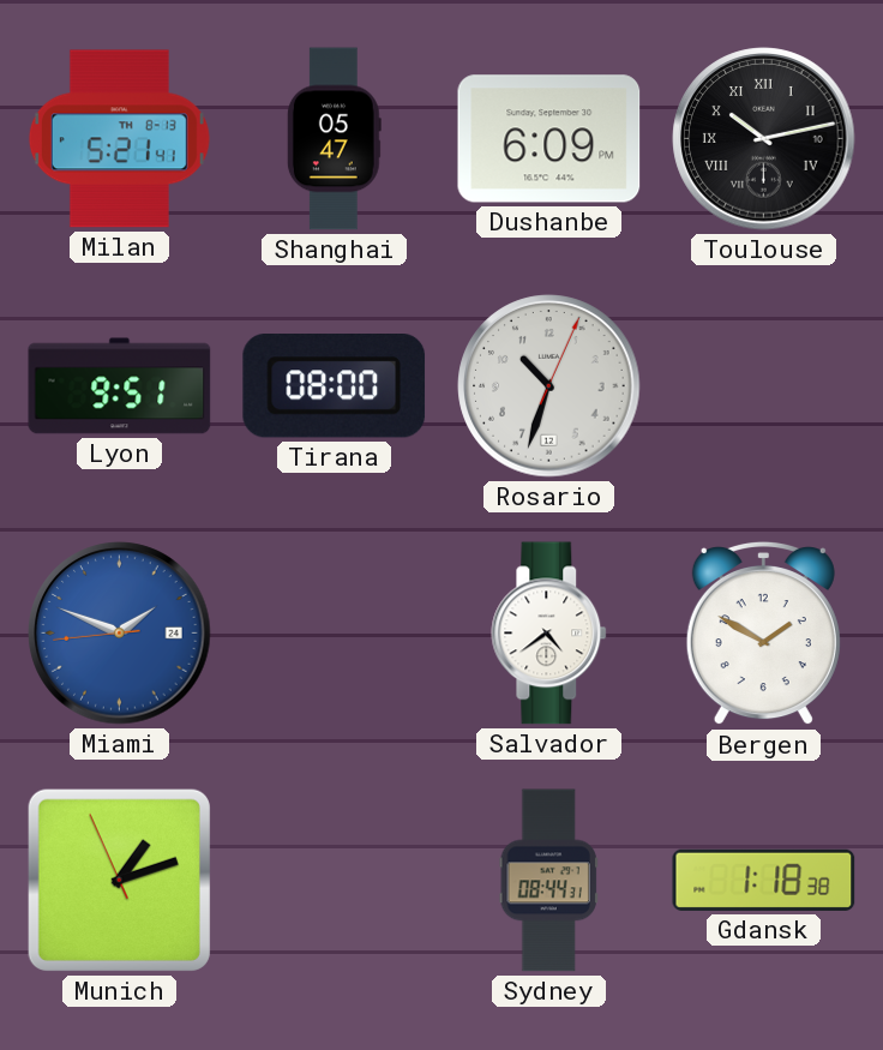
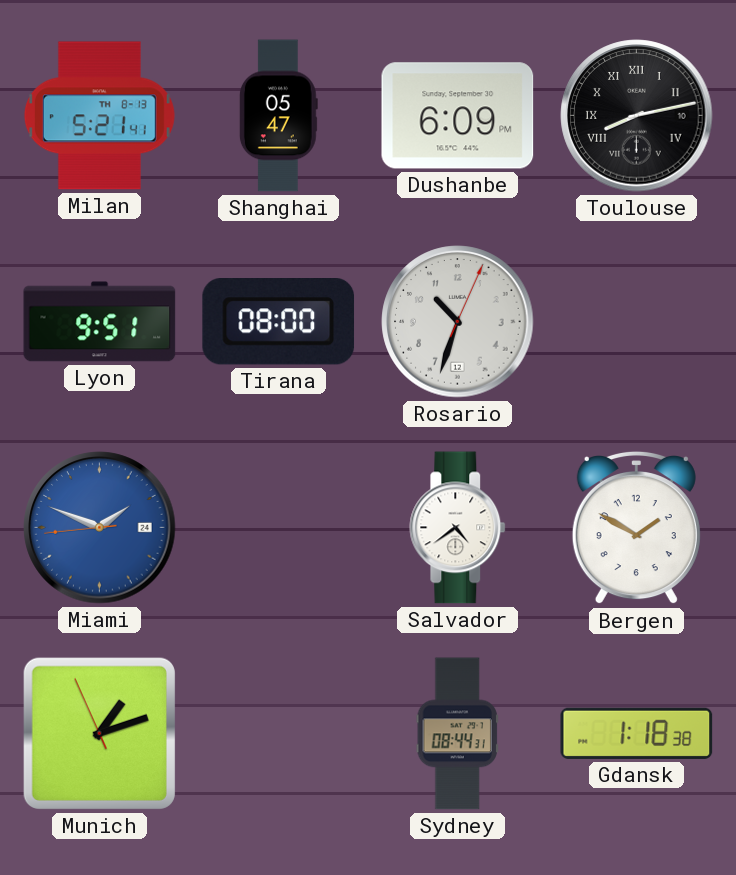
Toulouse: 10:13 -> 8:13
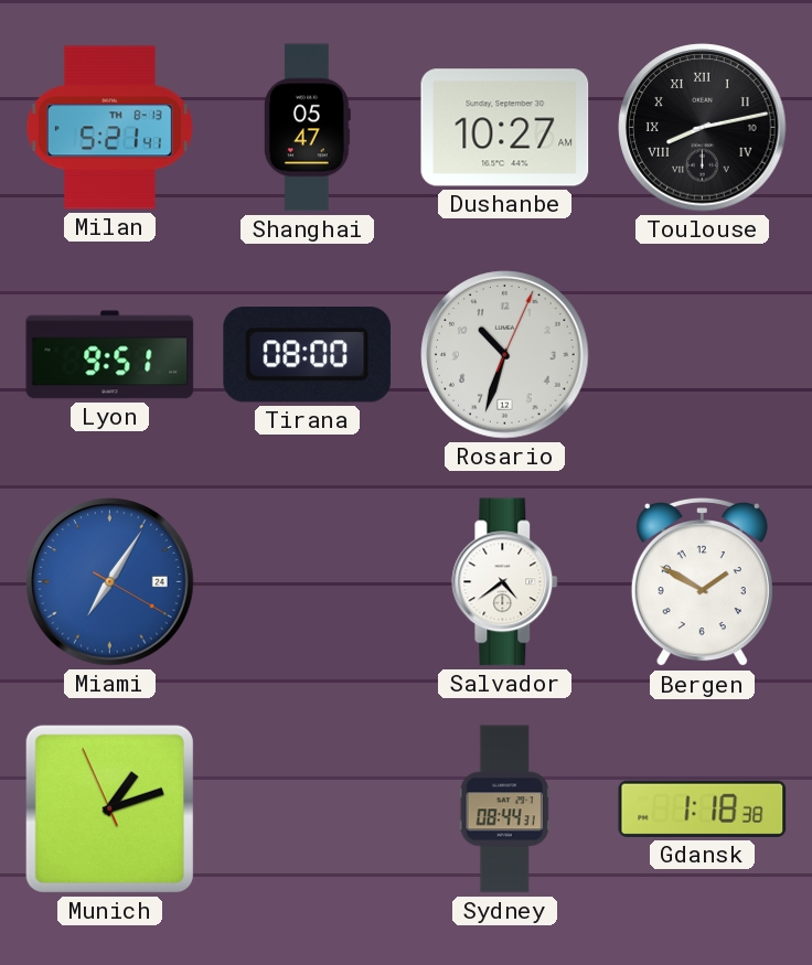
Dushanbe: 6:09 -> 10:27
Miami: 1:48 -> 7:05
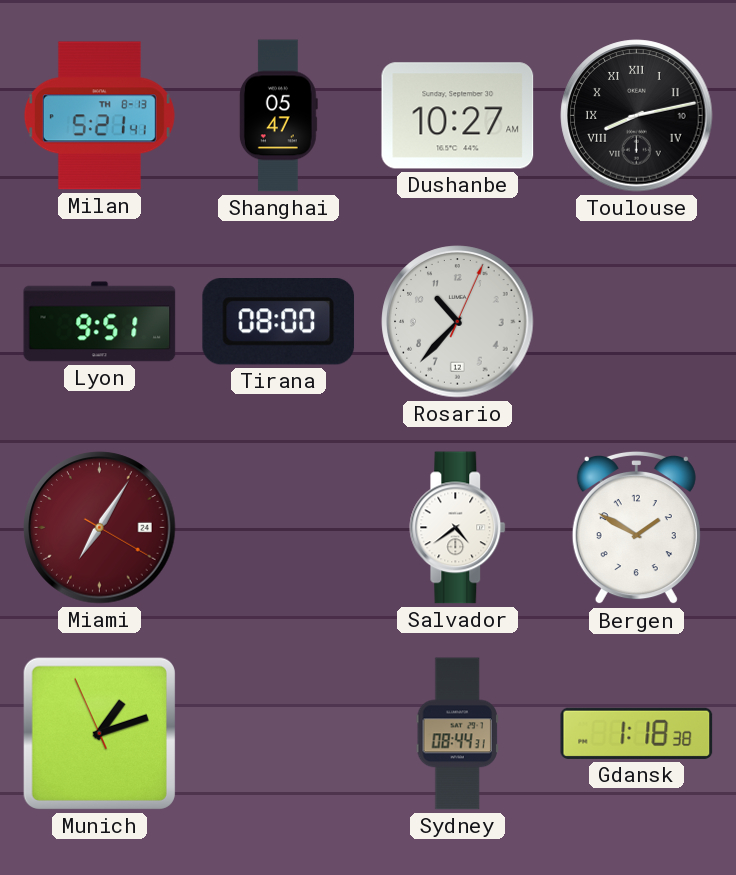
Rosario: 10:33 -> 10:37
Miami dial: blue -> burgundy
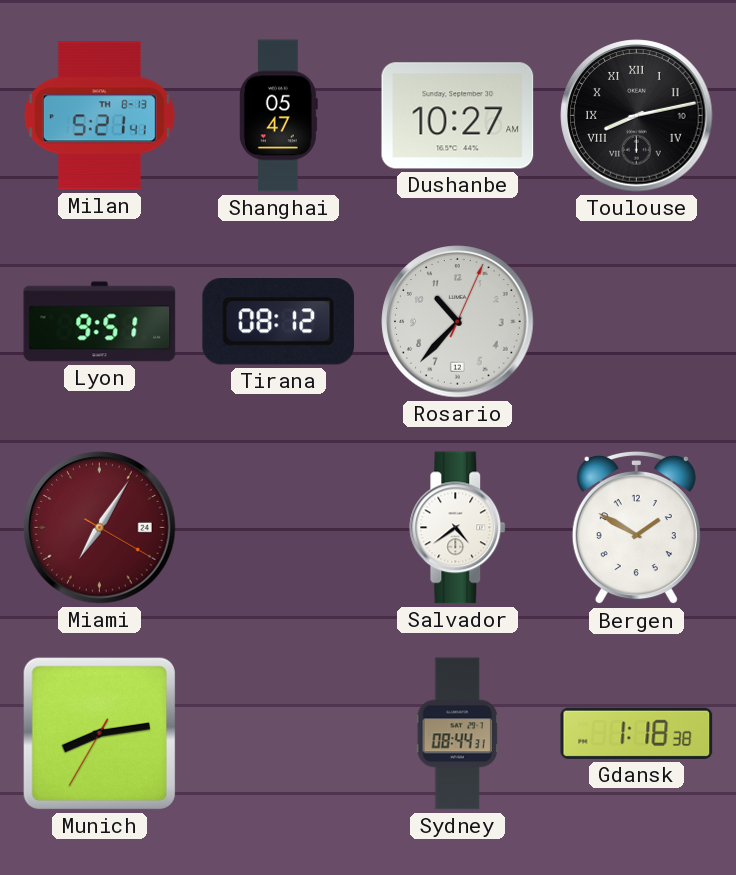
Tirana: 08:00 -> 08:12
Munich: 1:11 -> 8:13
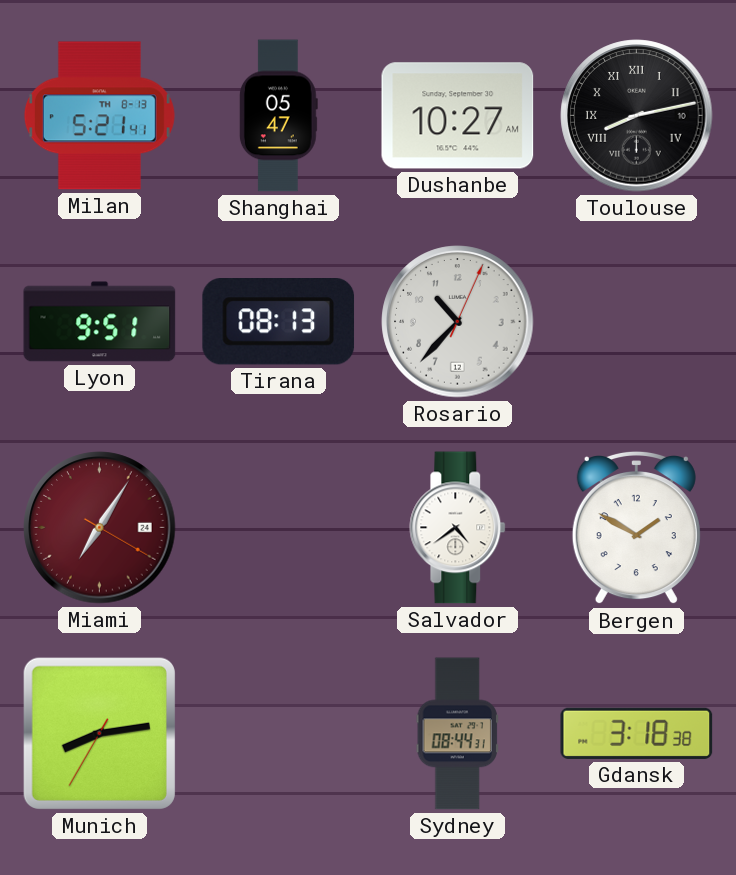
Tirana: 08:12 -> 08:13
Gdansk: 1:18 -> 3:18
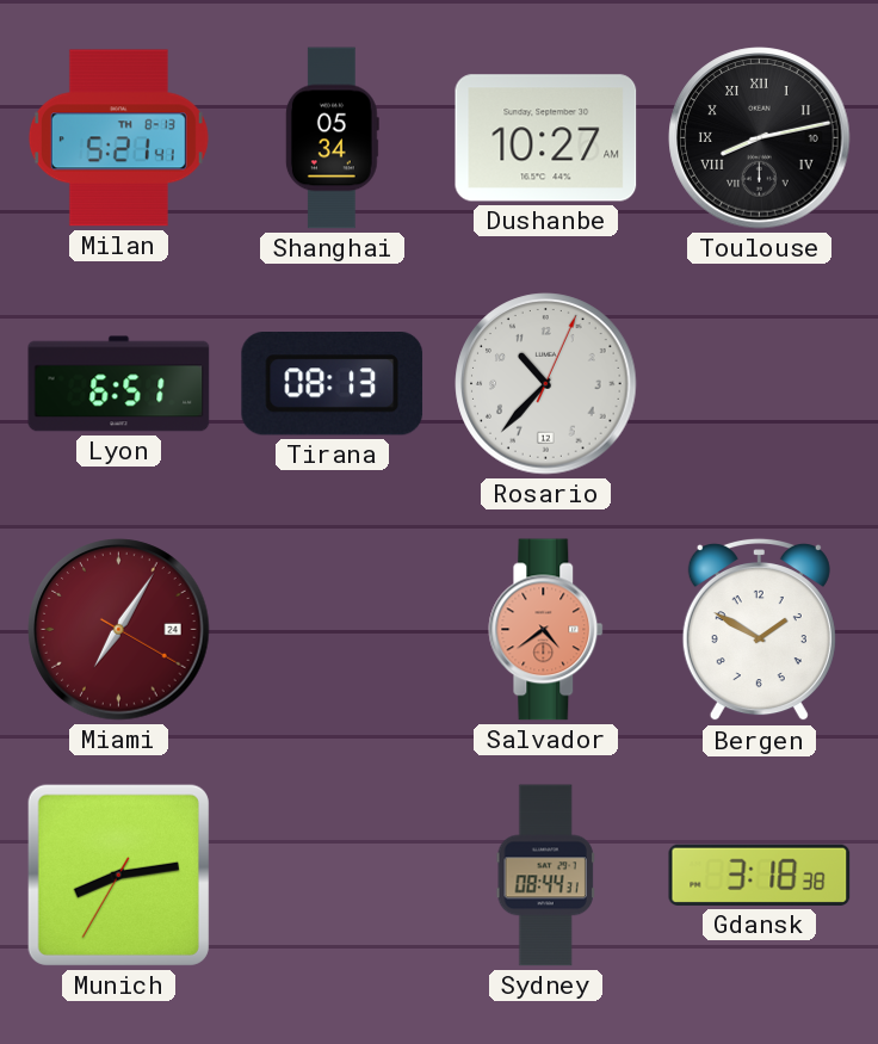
Shanghai: 05:47 -> 05:34
Lyon: 9:51 -> 6:51
Salvador dial: white -> salmon
